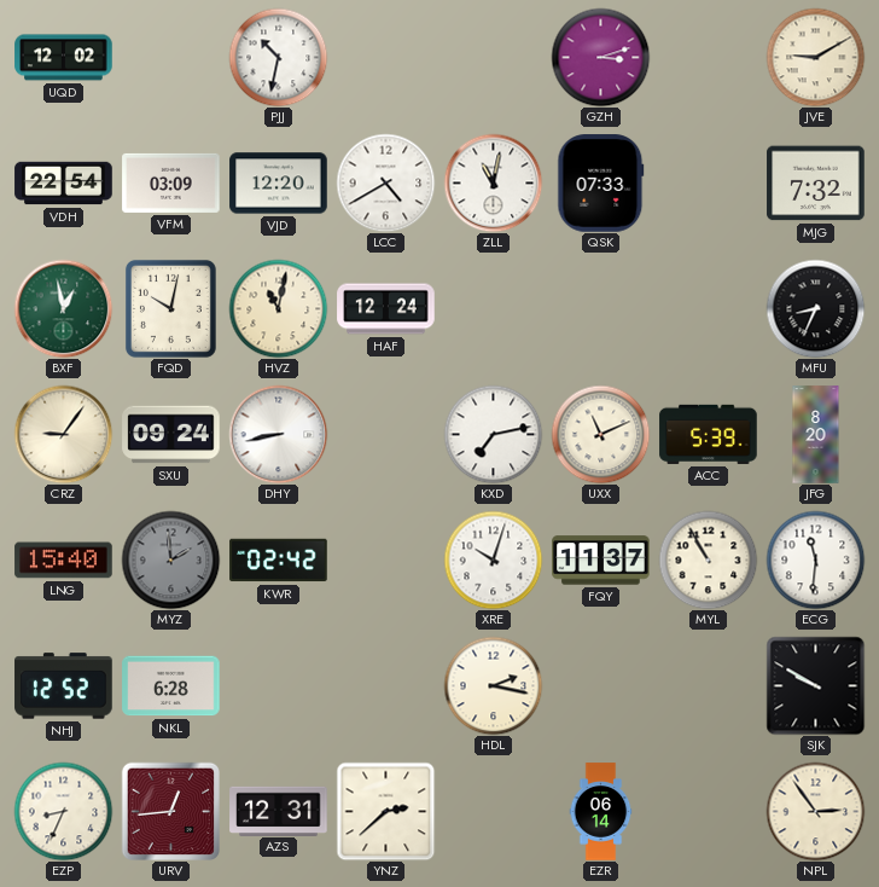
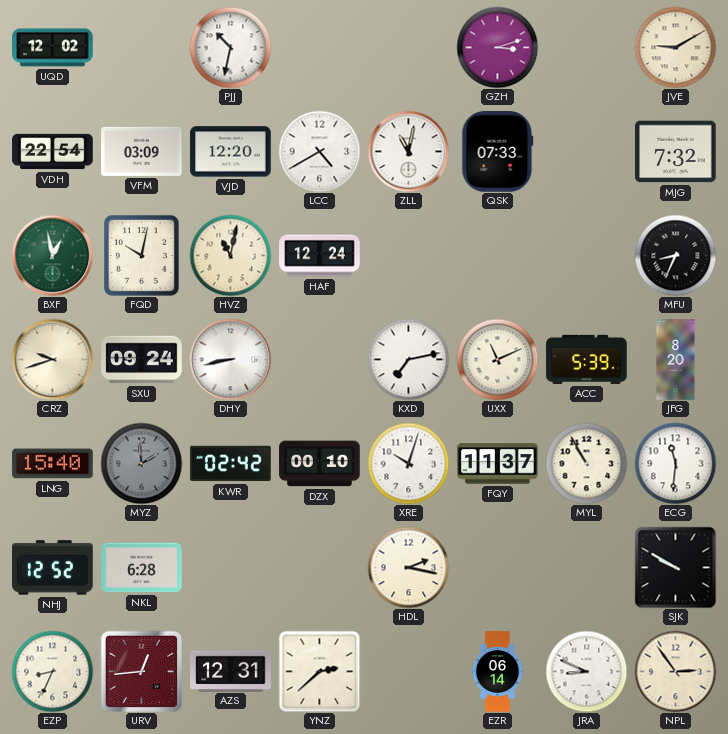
CRZ: 9:06 -> 9:42
DZX: none -> 00:10
JRA: none -> 8:49
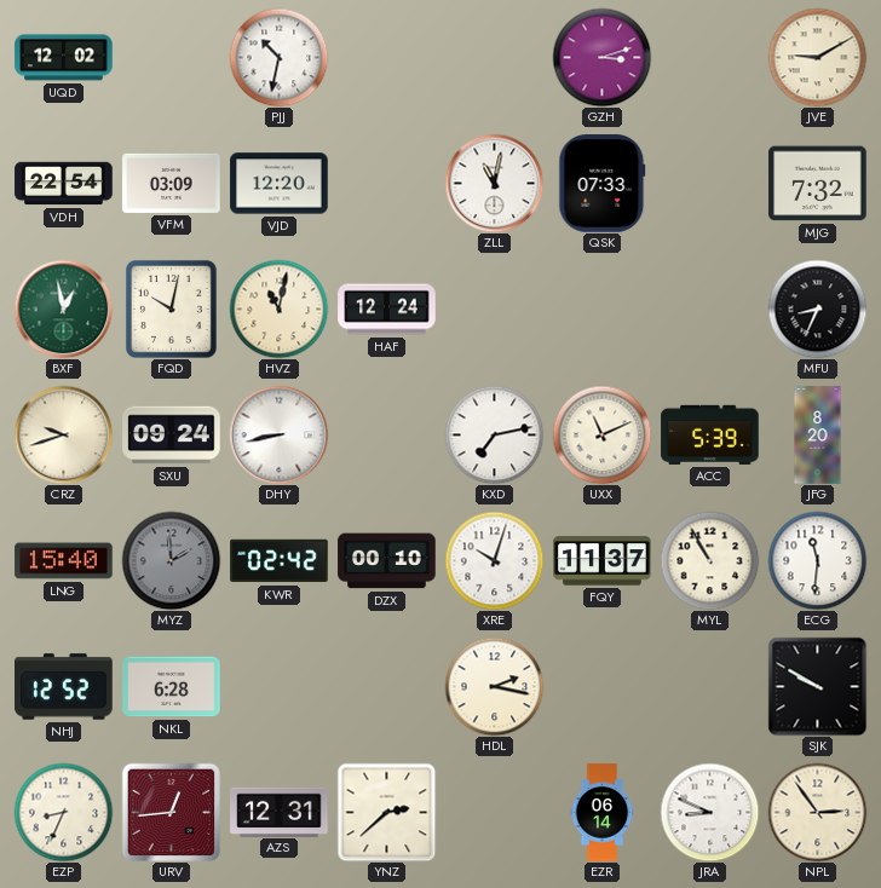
LCC: 4:40 -> none
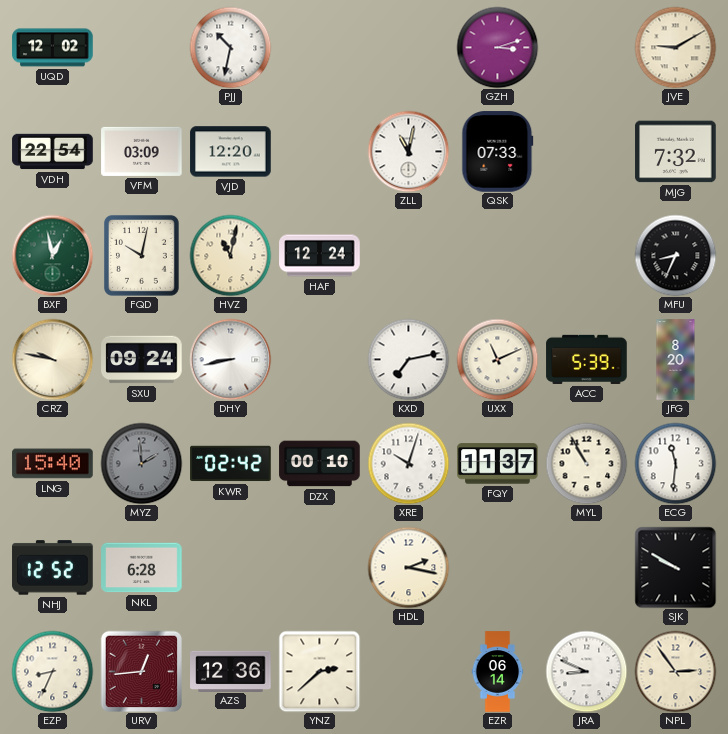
CRZ: 9:42 -> 9:47
AZS: 12:31 -> 12:36
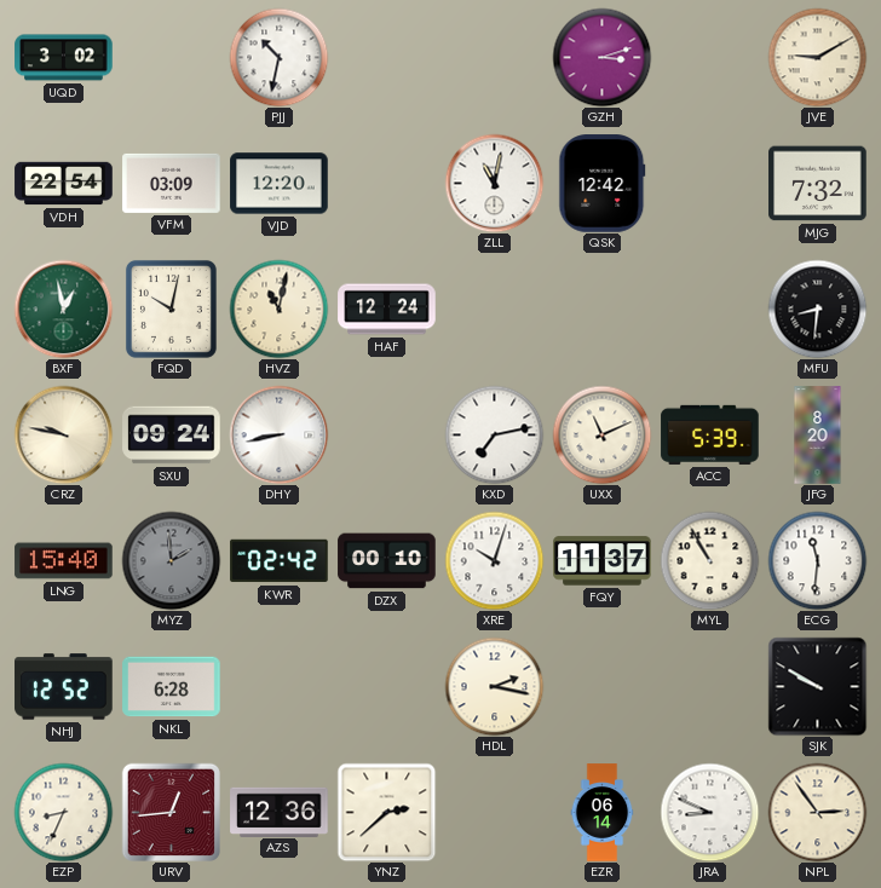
UQD: 12:02 -> 3:02
QSK: 07:33 -> 12:42
MFU: 8:34 -> 8:31
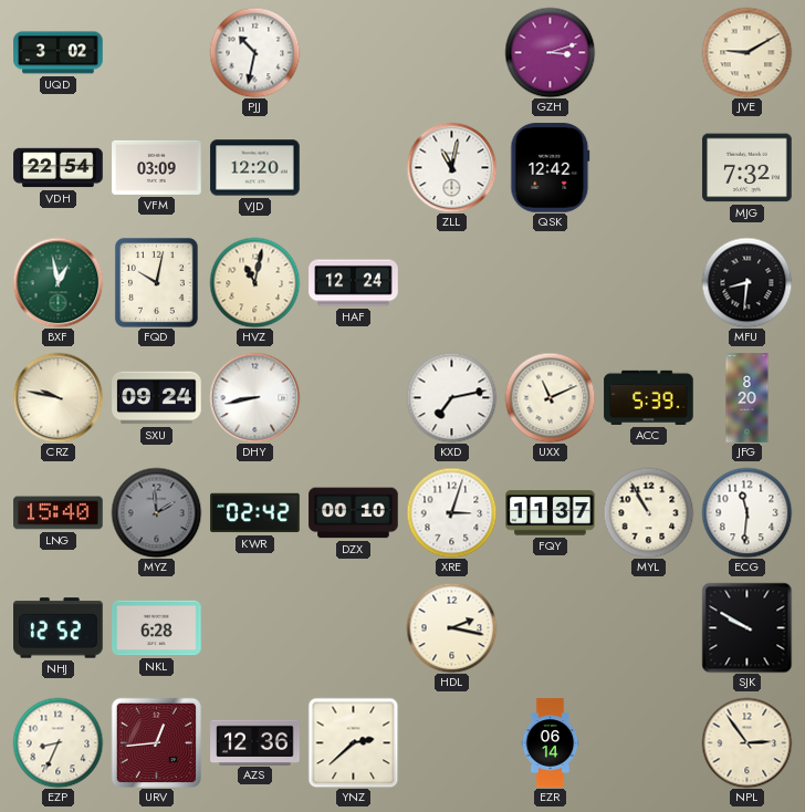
XRE: 10:03 -> 3:03
JRA: 8:49 -> none
